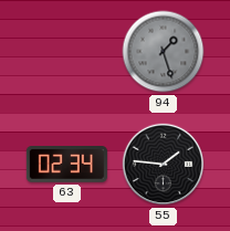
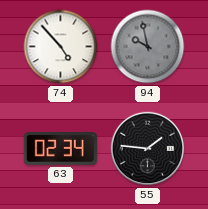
74: none -> 4:53
94: 1:27 -> 9:58
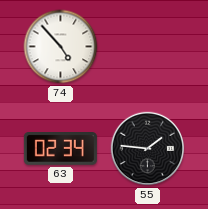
94: 9:58 -> none
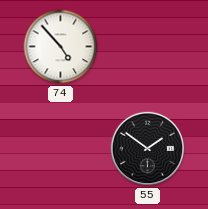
63: 02:34 -> none
55: 1:46 -> 1:51
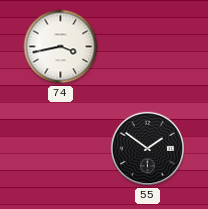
74: 4:53 -> 3:43
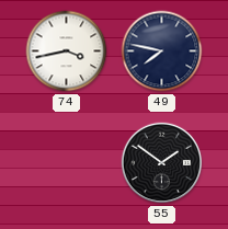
49: none -> 7:47
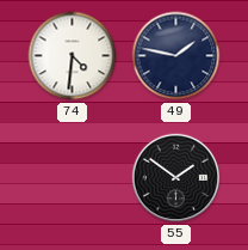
74: 3:43 -> 4:31
49: 7:47 -> 1:47
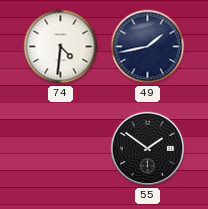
49: 1:47 -> 1:43
